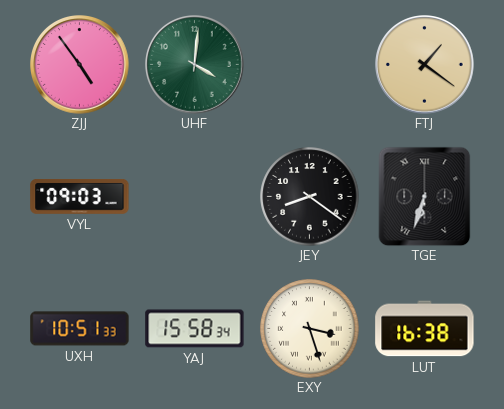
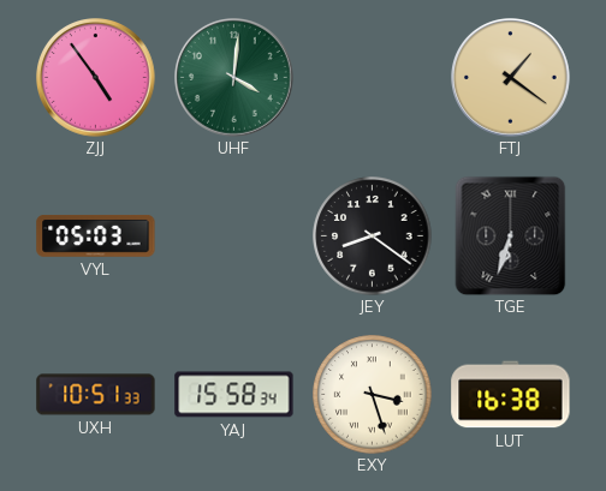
VYL: 09:03 -> 05:03
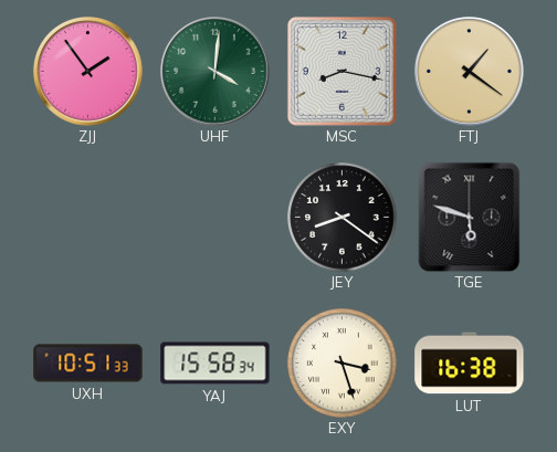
ZJJ: 4:54 -> 1:54
MSC: none -> 8:17
VYL: 05:03 -> none
TGE: 6:33 -> 5:48
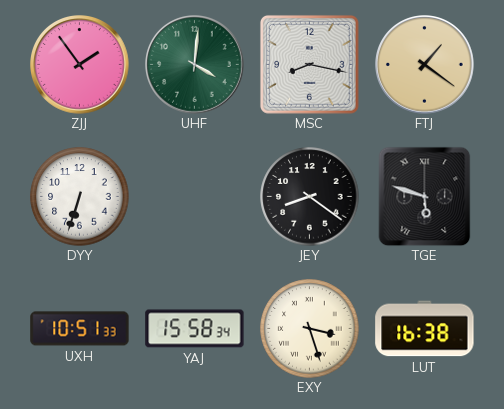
DYY: none -> 6:33
